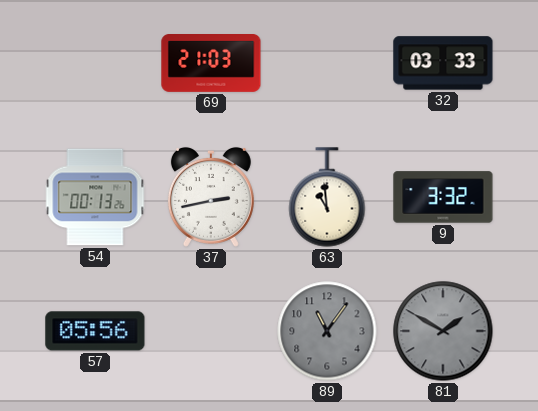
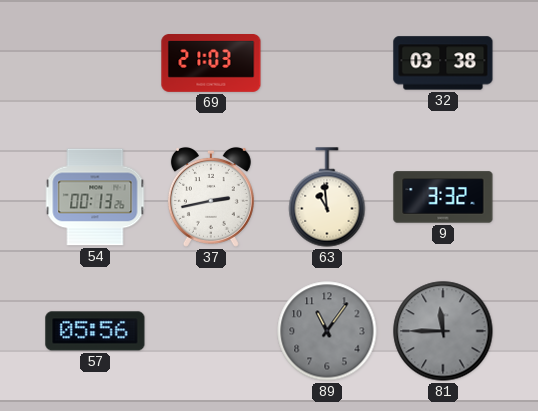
32: 03:33 -> 03:38
81: 1:50 -> 11:45
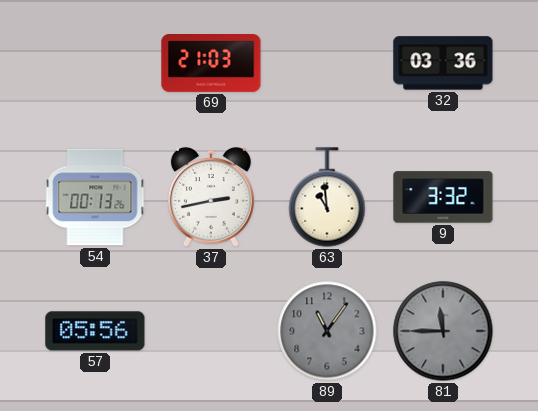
32: 03:38 -> 03:36
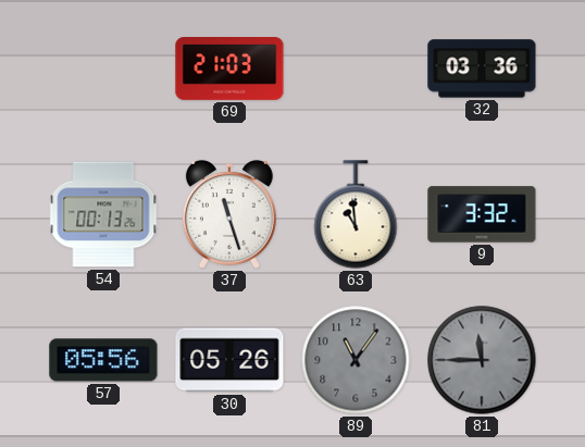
37: 2:43 -> 11:27
30: none -> 05:26
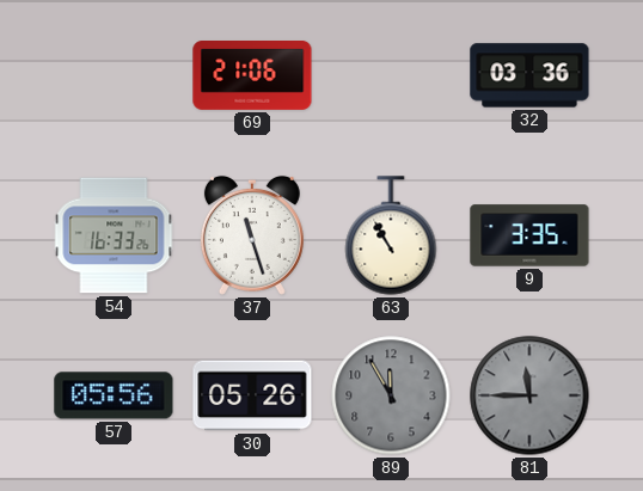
69: 21:03 -> 21:06
54: 00:13 -> 16:33
63: 10:59 -> 10:55
9: 3:32 -> 3:35
89: 11:06 -> 11:55
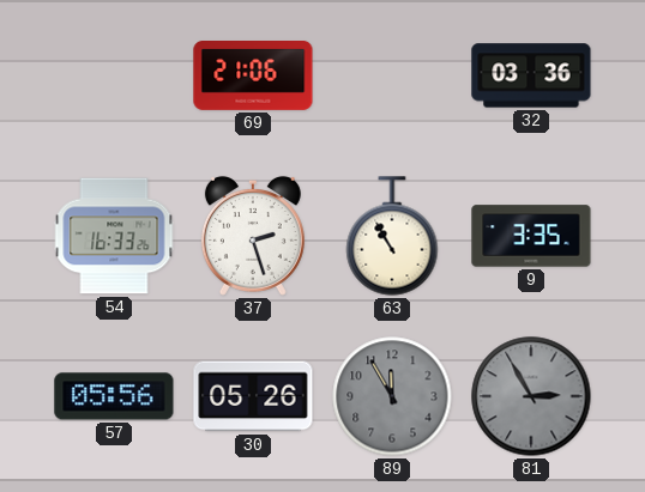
37: 11:27 -> 2:27
81: 11:45 -> 2:55
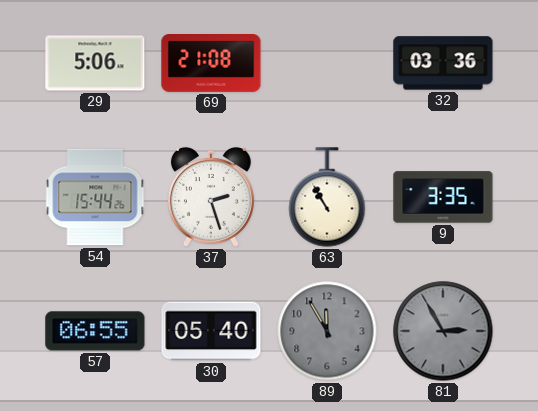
29: none -> 5:06
69: 21:06 -> 21:08
54: 16:33 -> 15:44
57: 05:56 -> 06:55
30: 05:26 -> 05:40
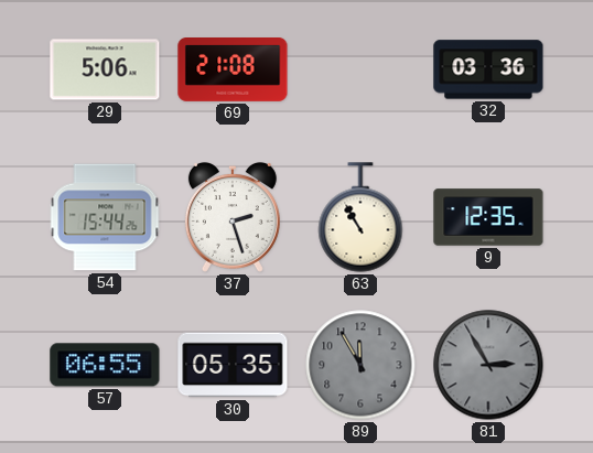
9: 3:35 -> 12:35
30: 05:40 -> 05:35
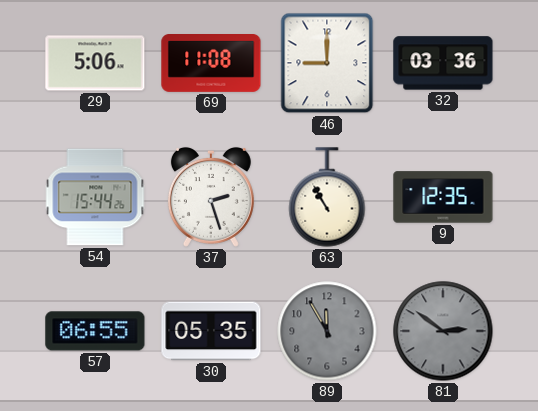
69: 21:08 -> 11:08
46: none -> 9:00
81: 2:55 -> 2:51
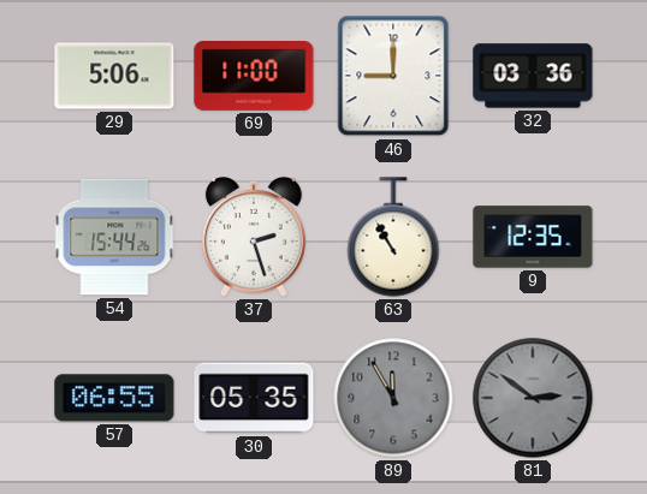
69: 11:08 -> 11:00
